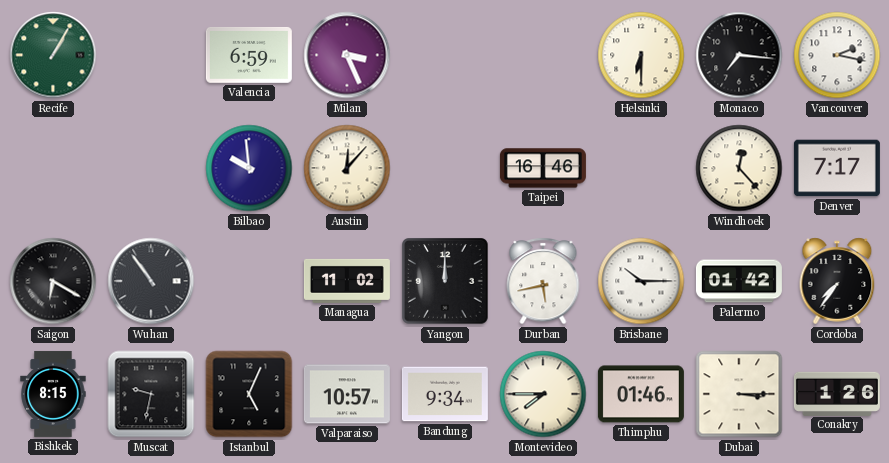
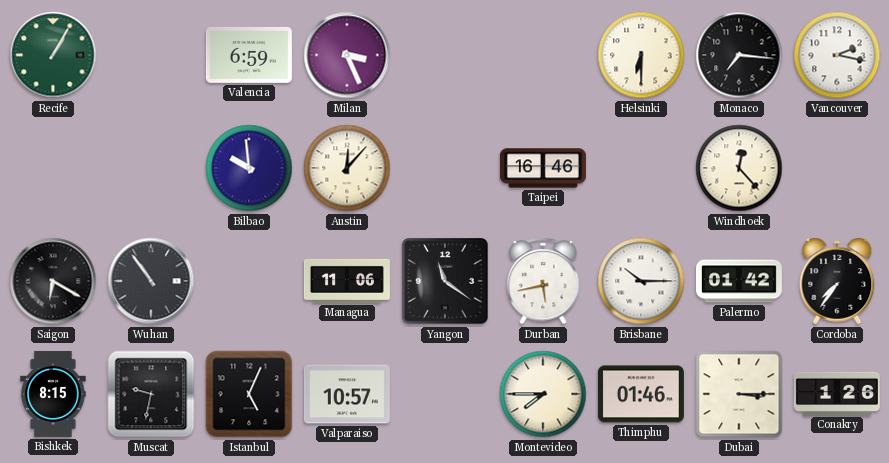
Denver: 7:17 -> none
Managua: 11:02 -> 11:06
Yangon: 12:00 -> 11:21
Bandung: 9:34 -> none
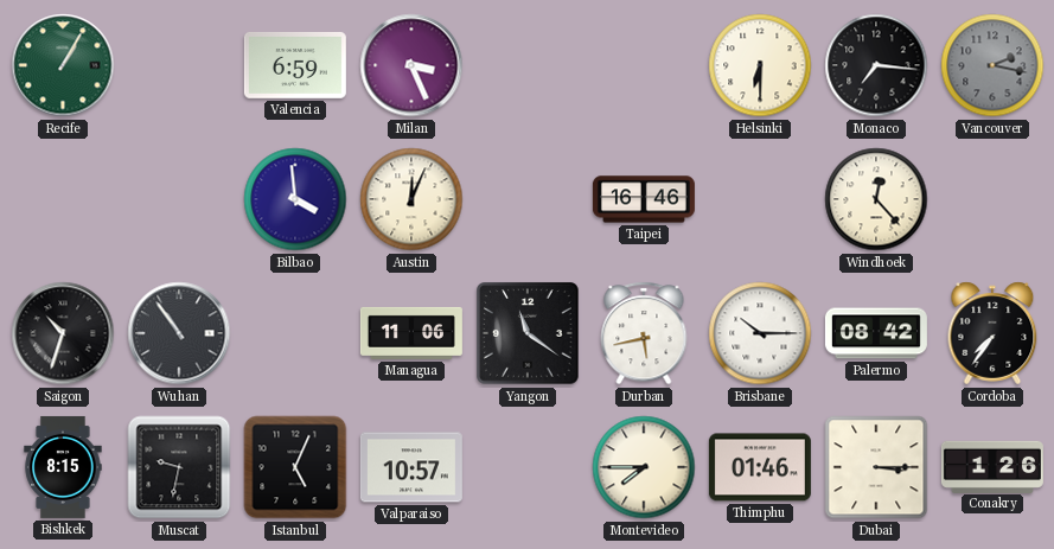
Vancouver dial: white -> grey
Bilbao: 9:59 -> 3:59
Austin: 12:07 -> 12:04
Saigon: 6:20 -> 10:33
Palermo: 01:42 -> 08:42
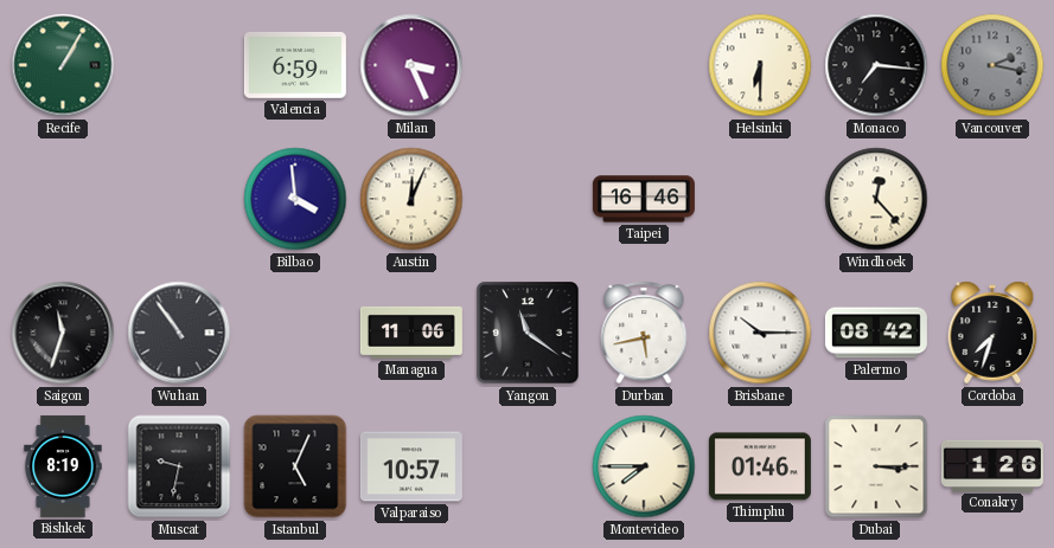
Saigon: 10:33 -> 11:33
Cordoba: 7:36 -> 7:33
Bishkek: 8:15 -> 8:19
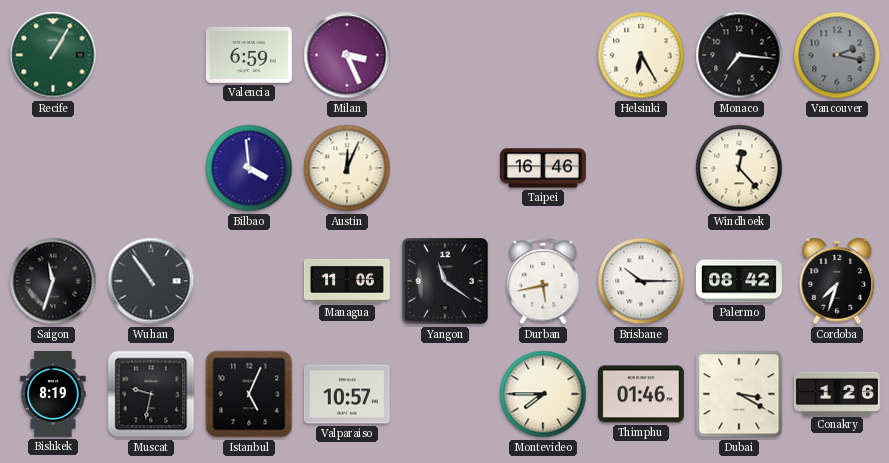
Helsinki: 6:30 -> 6:25
Dubai: 3:15 -> 3:20
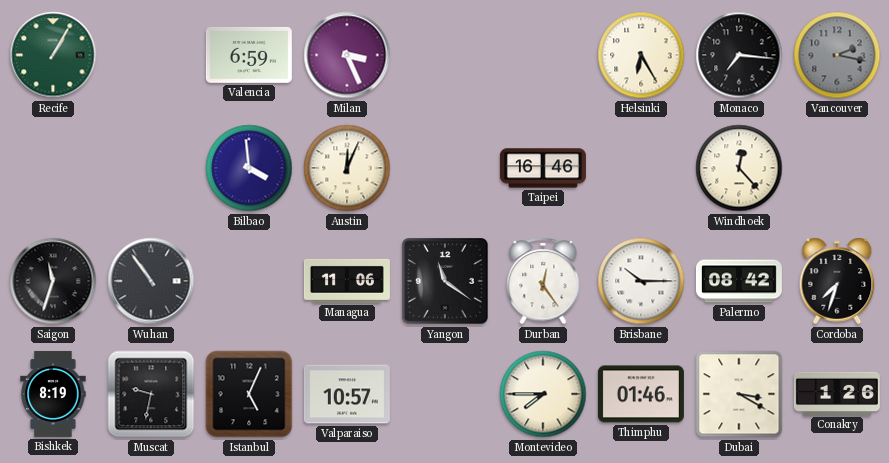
Durban: 5:43 -> 12:24
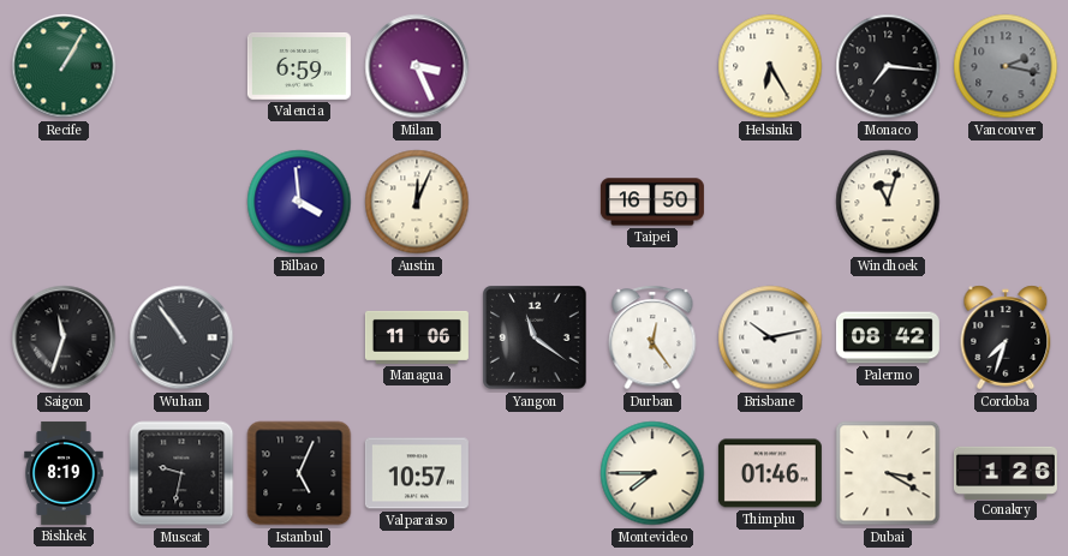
Taipei: 16:46 -> 16:50
Windhoek: 12:23 -> 11:03
Brisbane: 10:15 -> 10:13
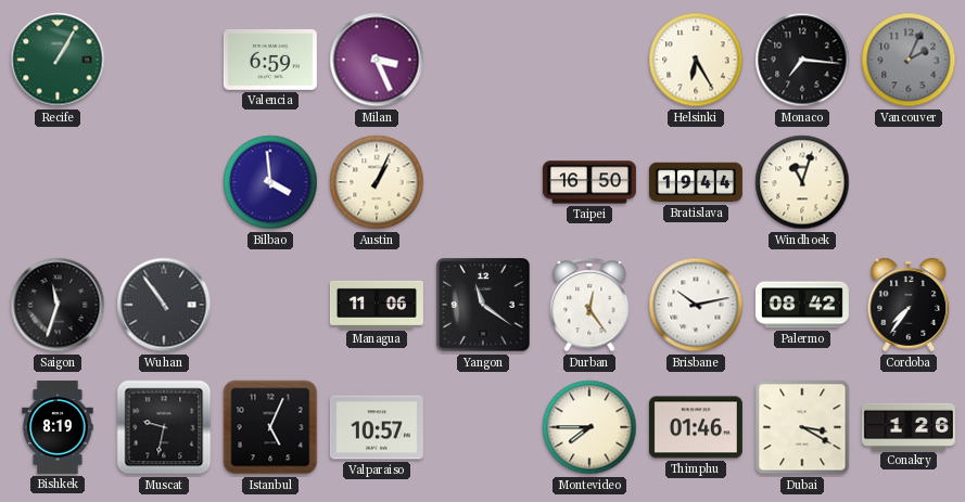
Vancouver: 2:17 -> 2:04
Austin: 12:04 -> 1:04
Bratislava: none -> 19:44
Cordoba: 7:33 -> 7:36
